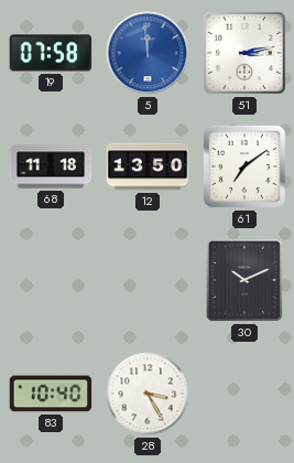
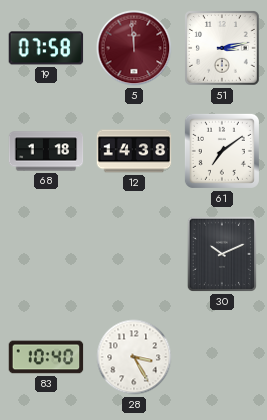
5 dial: blue -> burgundy
68: 11:18 -> 1:18
12: 13:50 -> 14:38
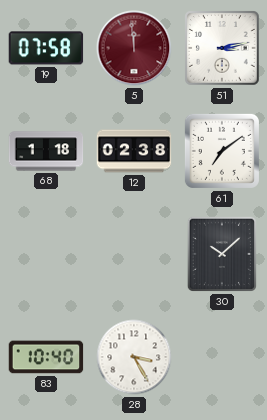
12: 14:38 -> 02:38
30: 10:11 -> 10:08
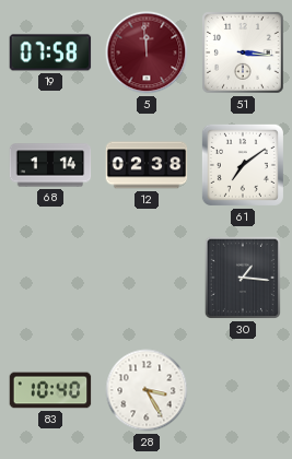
51: 3:13 -> 3:16
68: 1:18 -> 1:14
30: 10:08 -> 1:16
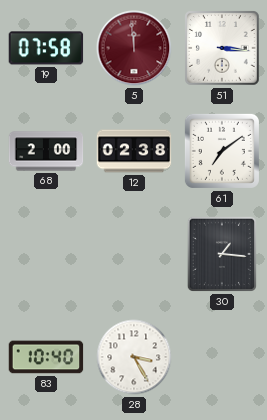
68: 1:14 -> 2:00
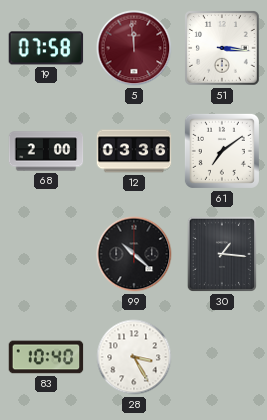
12: 02:38 -> 03:36
99: none -> 10:22
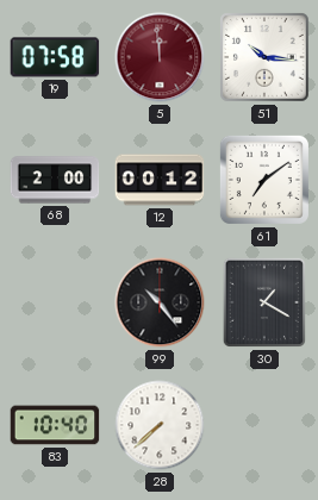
51: 3:16 -> 10:16
12: 03:36 -> 00:12
99: 10:22 -> 10:24
30: 1:16 -> 1:20
28: 3:25 -> 7:38
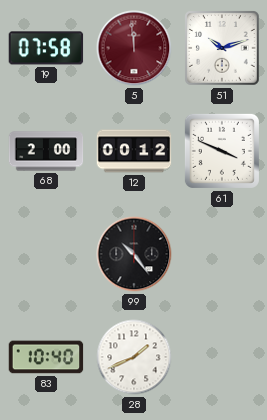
51: 10:16 -> 10:12
61: 7:09 -> 3:49
30: 1:20 -> none
28: 7:38 -> 1:41
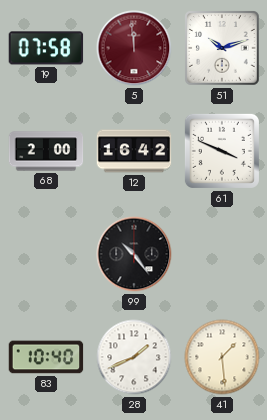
12: 00:12 -> 16:42
41: none -> 1:29
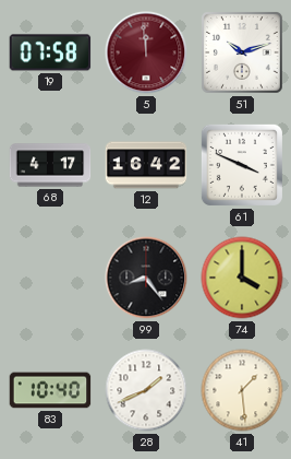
68: 2:00 -> 4:17
99: 10:24 -> 8:24
74: none -> 4:00
